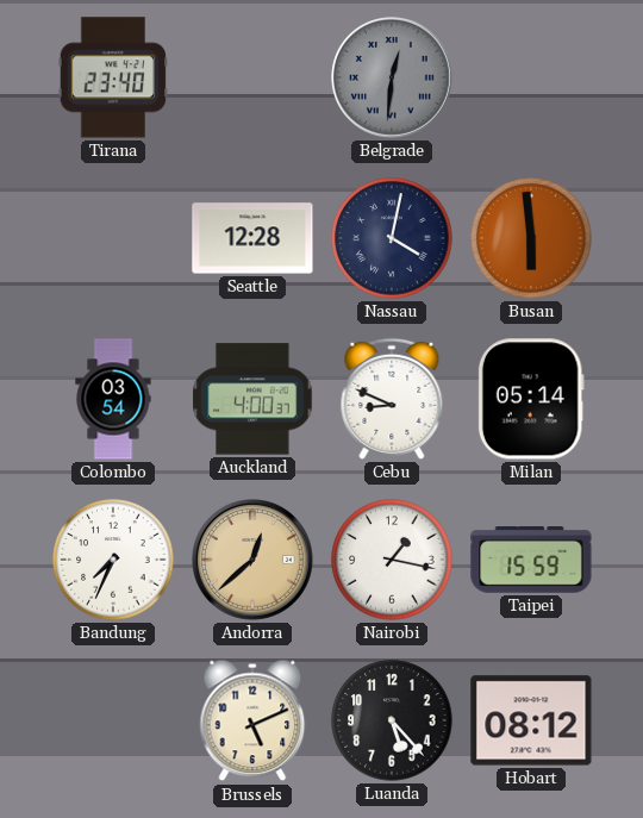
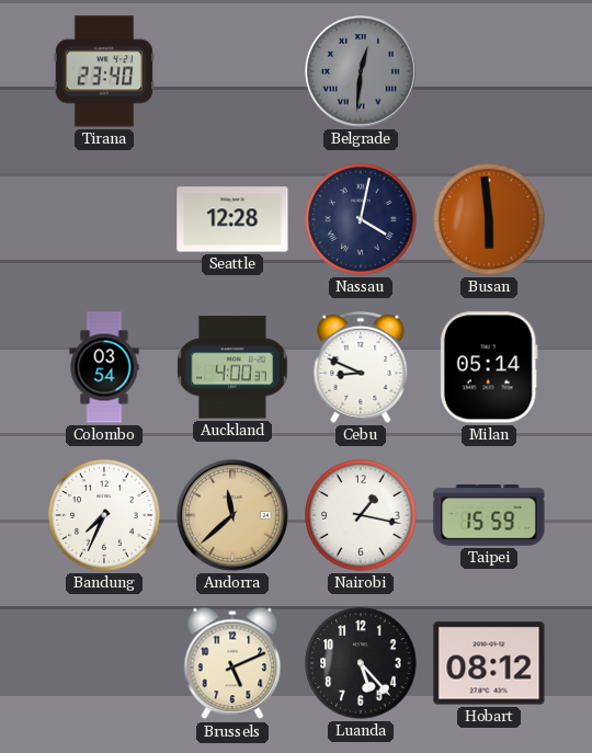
Andorra: 12:38 -> 11:38
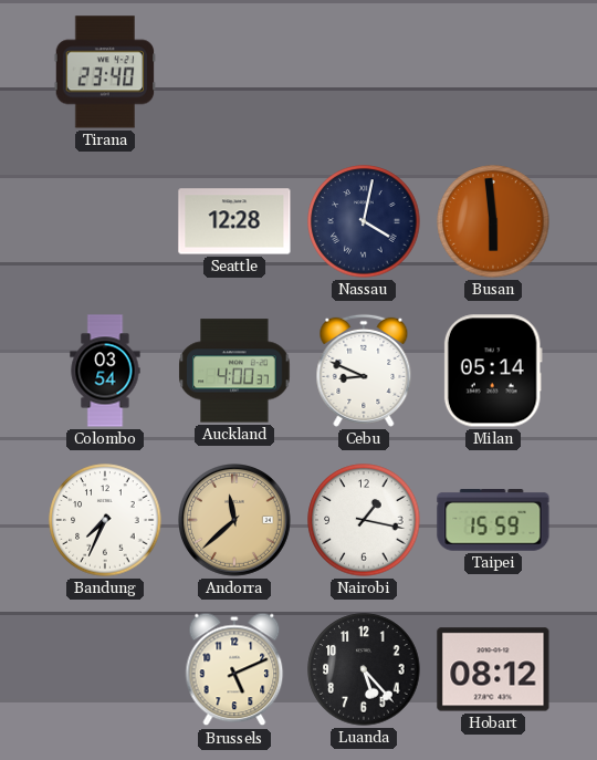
Belgrade: 12:31 -> none
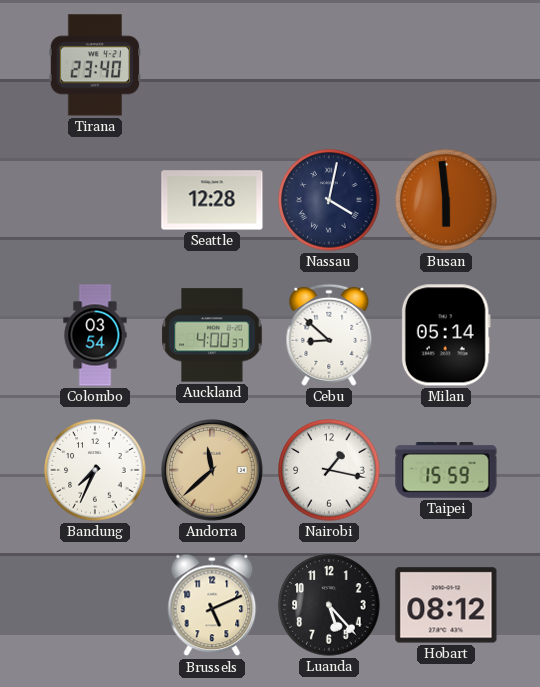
Cebu: 8:49 -> 8:52
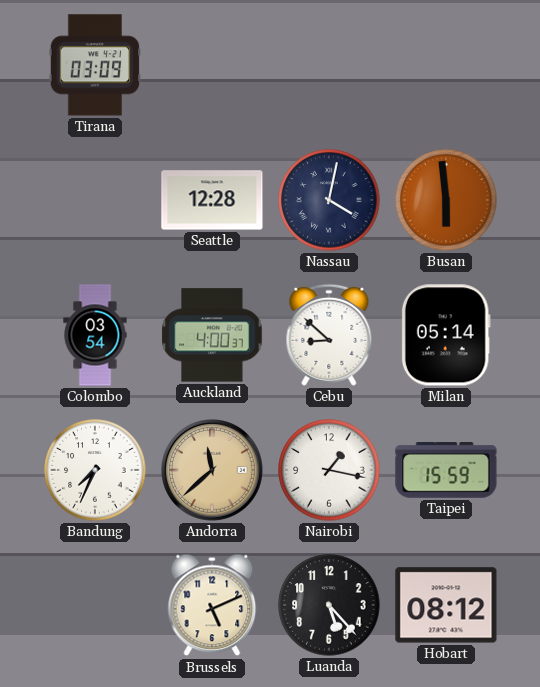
Tirana: 23:40 -> 03:09
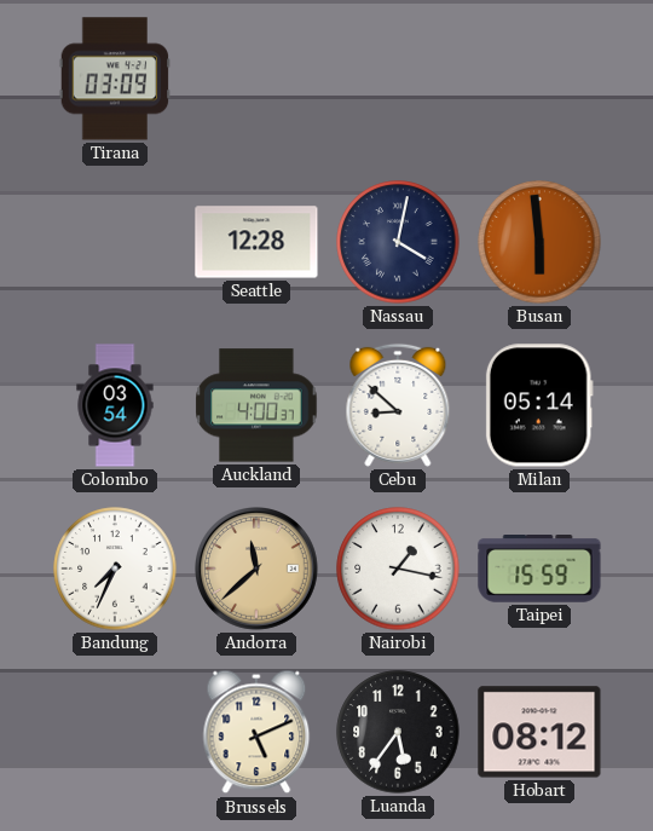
Luanda: 5:23 -> 5:36
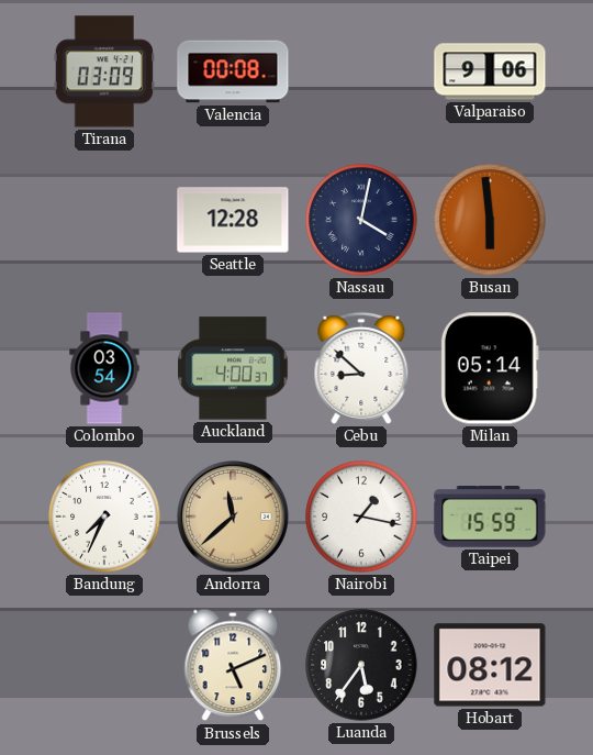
Valencia: none -> 00:08
Valparaiso: none -> 9:06
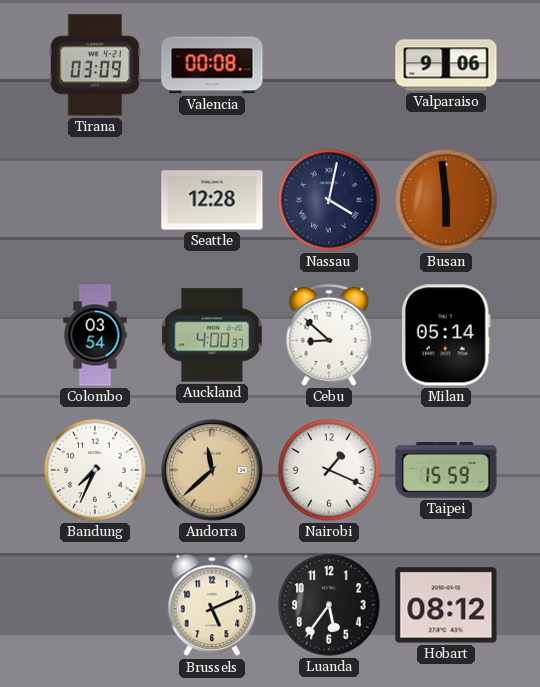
Nairobi: 1:17 -> 1:19
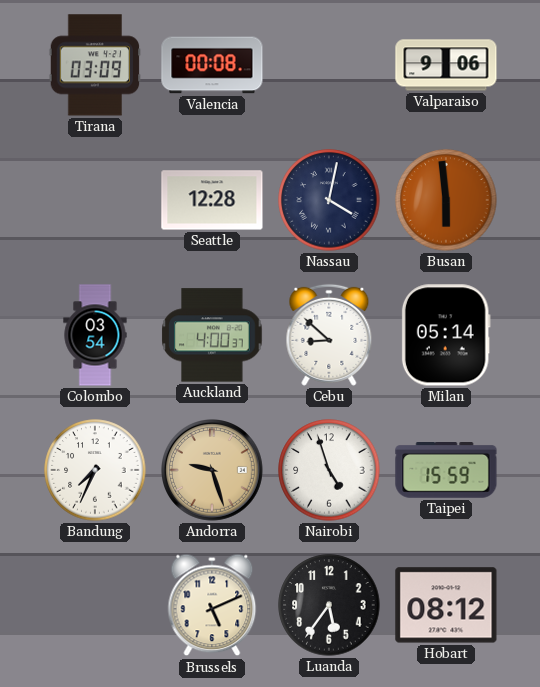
Andorra: 11:38 -> 9:27
Nairobi: 1:19 -> 4:57
